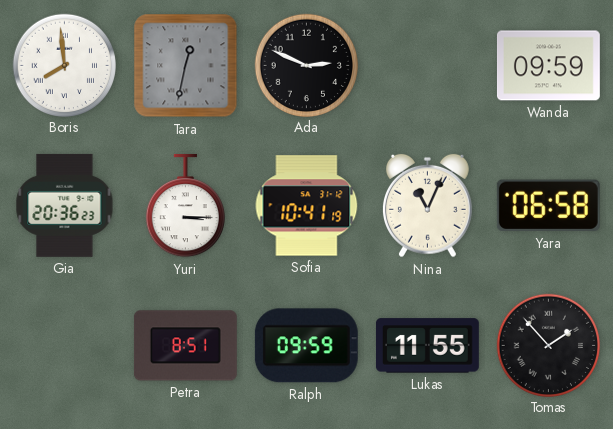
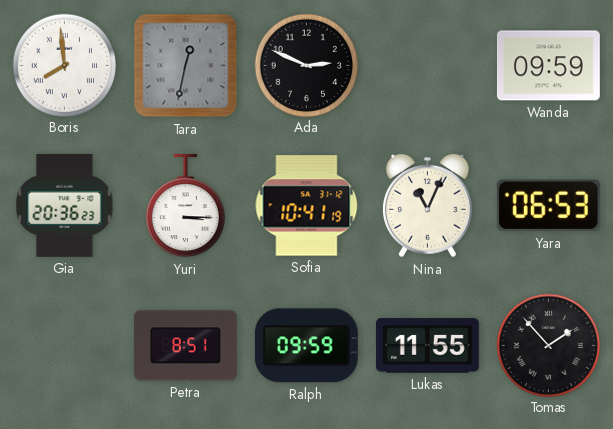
Yara: 06:58 -> 06:53
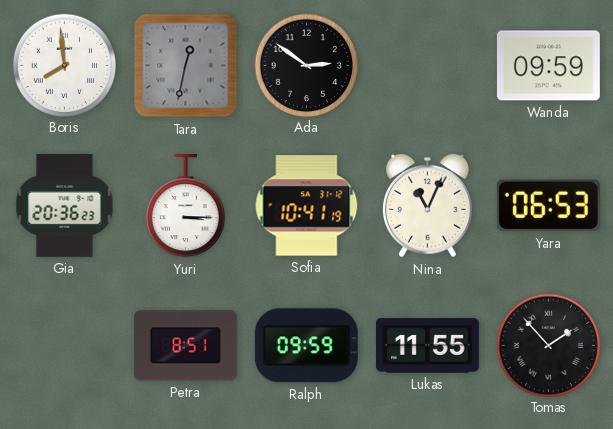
Ada: 2:49 -> 2:51
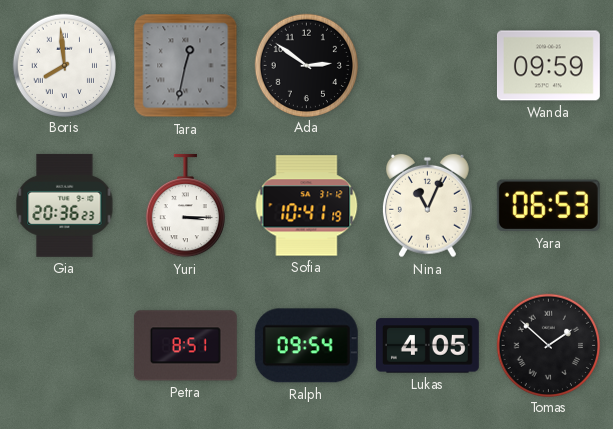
Ralph: 09:59 -> 09:54
Lukas: 11:55 -> 4:05
Tomas: 1:53 -> 1:52
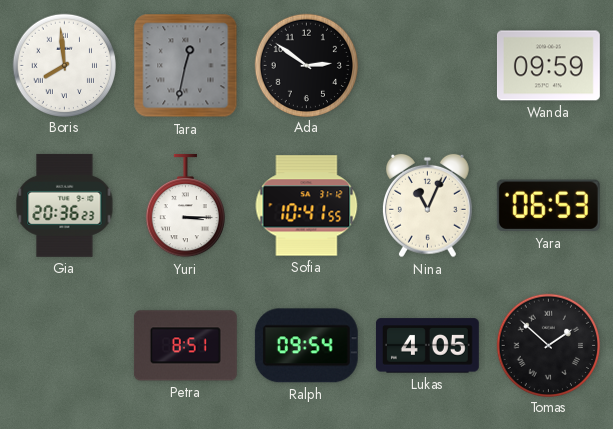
Sofia: 10:41:19 -> 10:41:55
